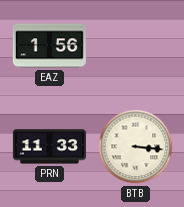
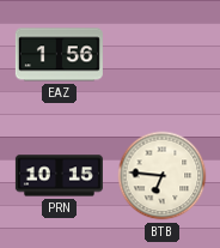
PRN: 11:33 -> 10:15
BTB: 3:16 -> 6:46
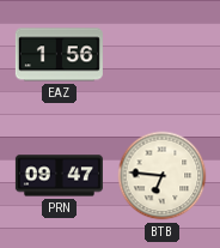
PRN: 10:15 -> 09:47
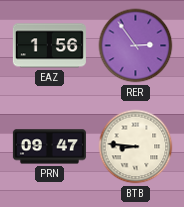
RER: none -> 2:54
BTB: 6:46 -> 8:46
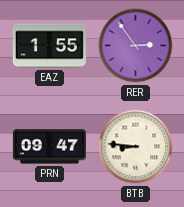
EAZ: 1:56 -> 1:55
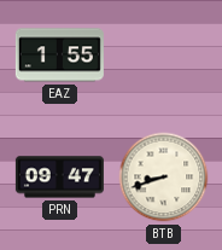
RER: 2:54 -> none
BTB: 8:46 -> 8:42
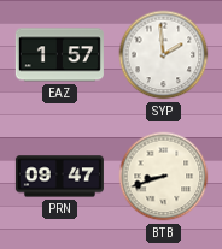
EAZ: 1:55 -> 1:57
SYP: none -> 1:59
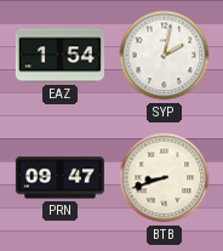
EAZ: 1:57 -> 1:54
SYP: 1:59 -> 2:02
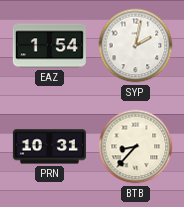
PRN: 09:47 -> 10:31
BTB: 8:42 -> 8:37
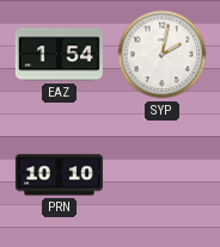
PRN: 10:31 -> 10:10
BTB: 8:37 -> none
